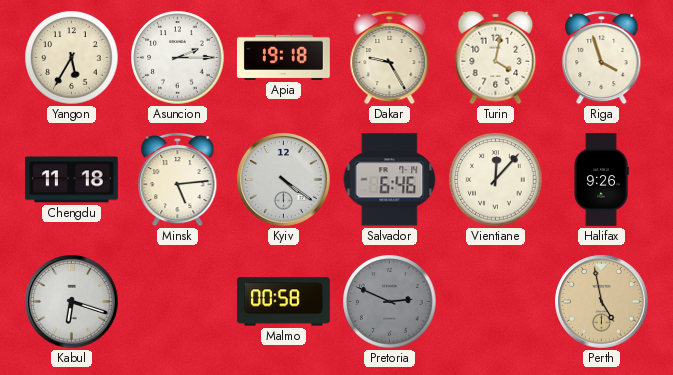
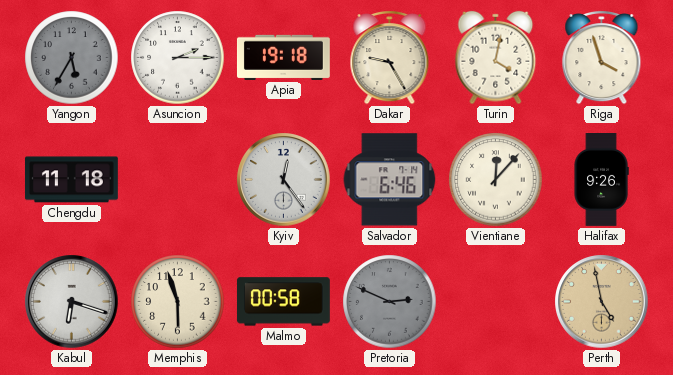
Yangon dial: cream -> grey
Minsk: 5:14 -> none
Kyiv: 4:21 -> 12:24
Memphis: none -> 5:57
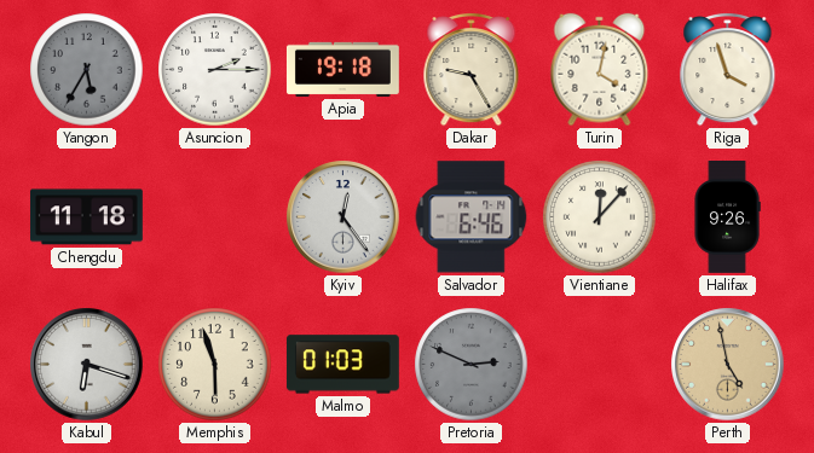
Malmo: 00:58 -> 01:03
